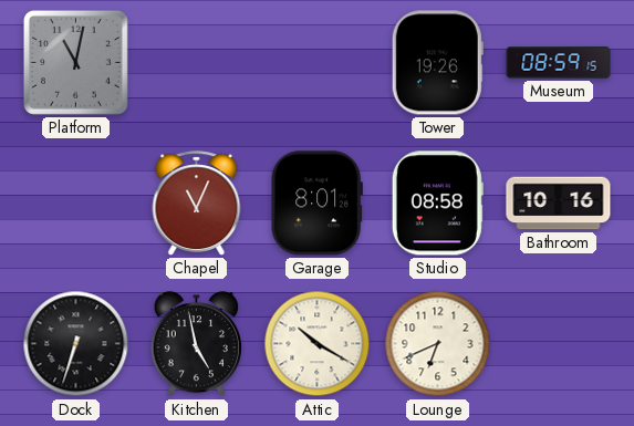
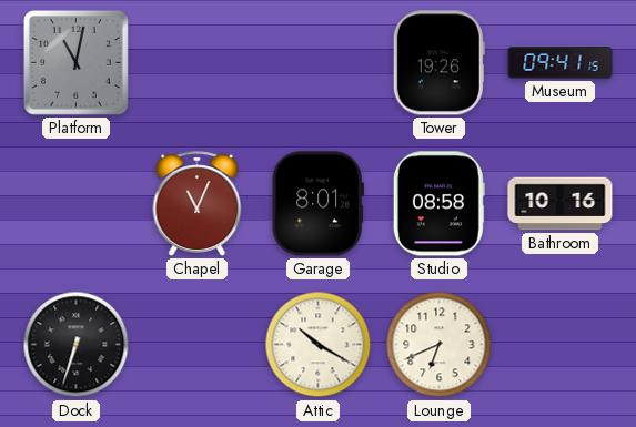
Museum: 08:59 -> 09:41
Kitchen: 4:58 -> none
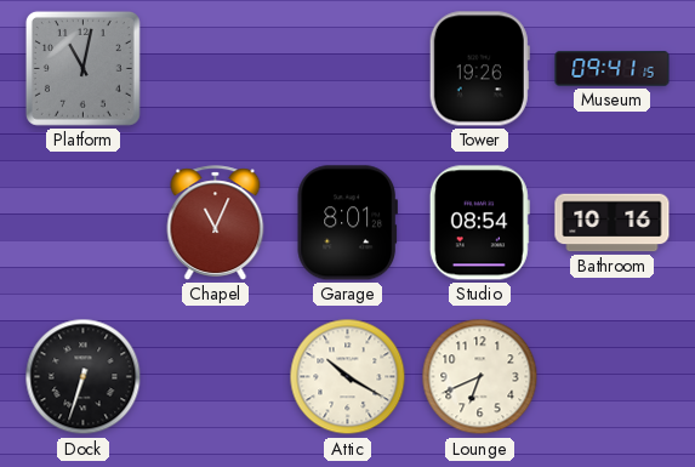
Studio: 08:58 -> 08:54
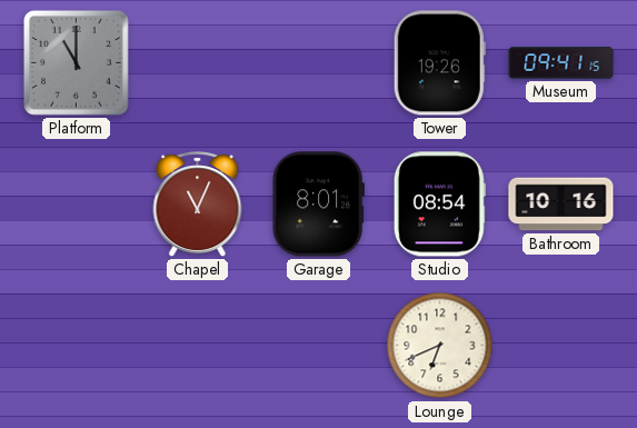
Platform: 11:02 -> 11:00
Dock: 6:33 -> none
Attic: 10:20 -> none
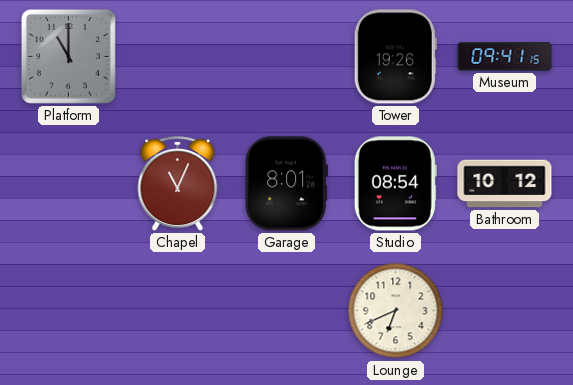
Bathroom: 10:16 -> 10:12
